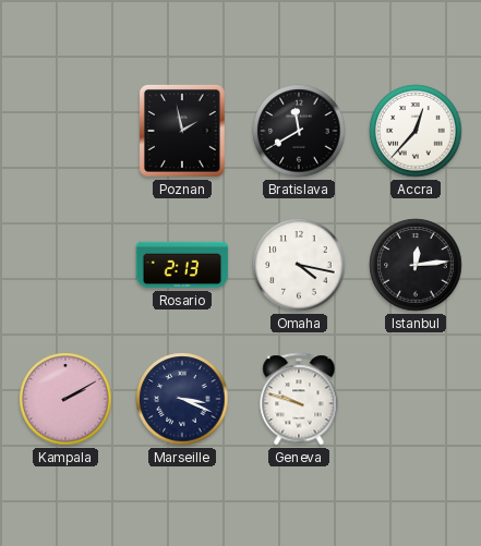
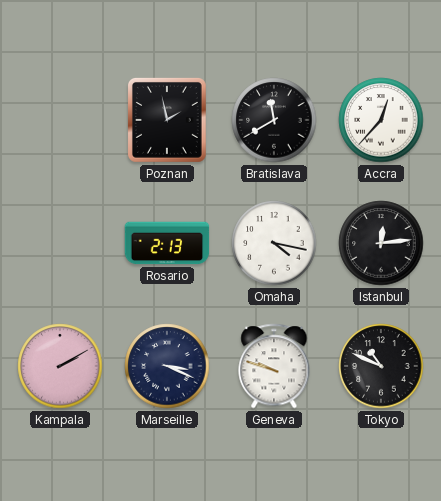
Tokyo: none -> 10:49
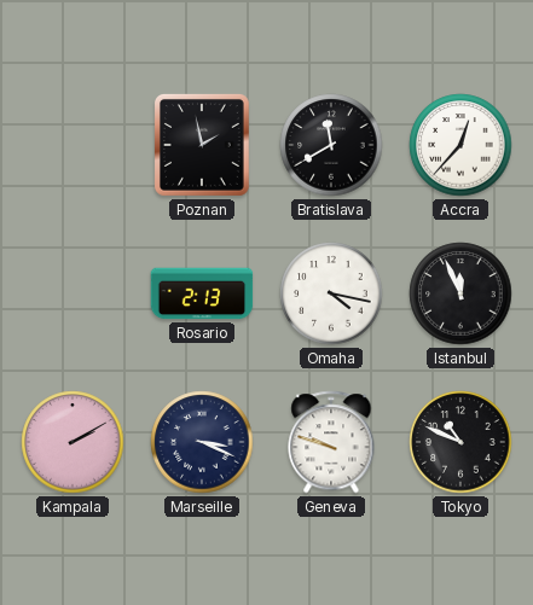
Istanbul: 12:14 -> 11:56
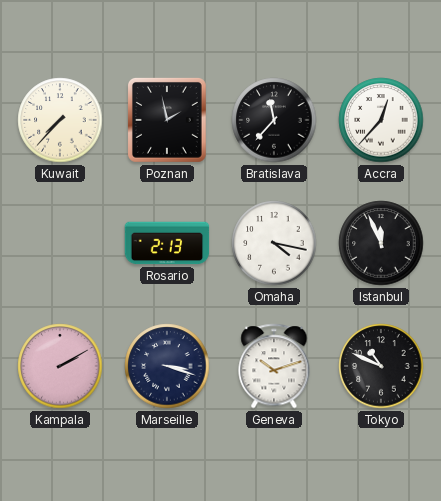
Kuwait: none -> 7:37
Bratislava: 11:40 -> 11:37
Marseille: 3:19 -> 3:18
Geneva: 9:48 -> 10:12
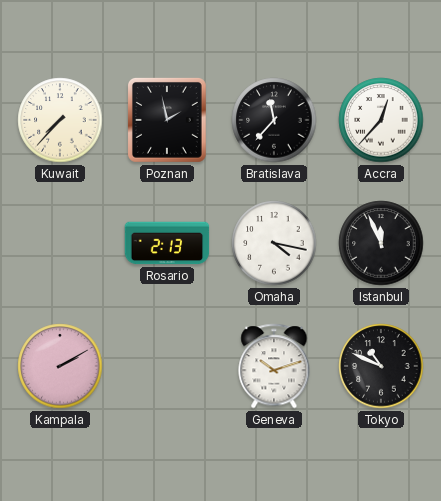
Marseille: 3:18 -> none
